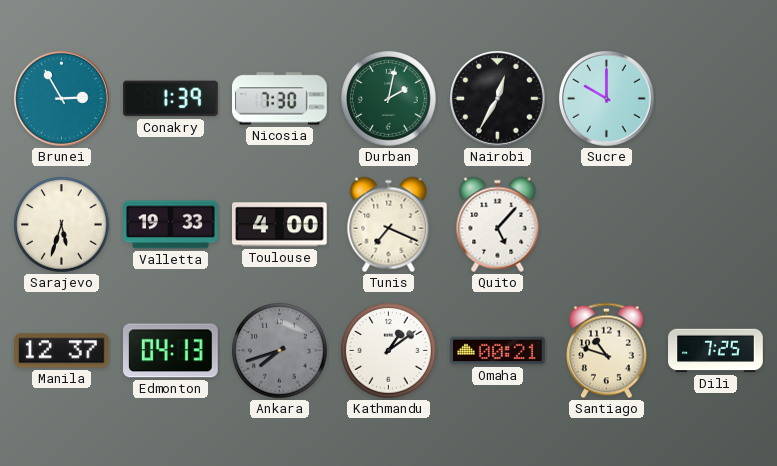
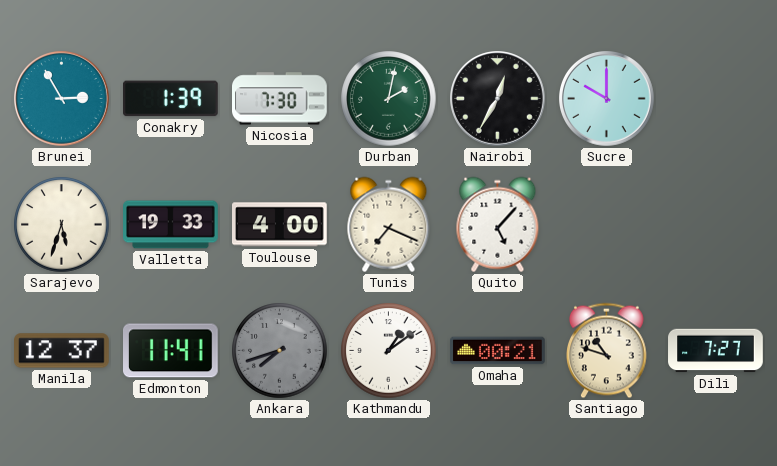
Edmonton: 04:13 -> 11:41
Dili: 7:25 -> 7:27
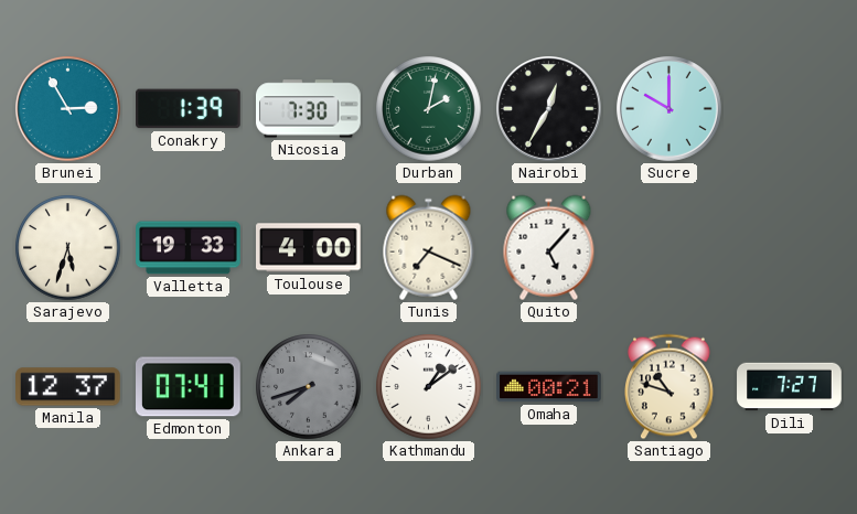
Edmonton: 11:41 -> 07:41
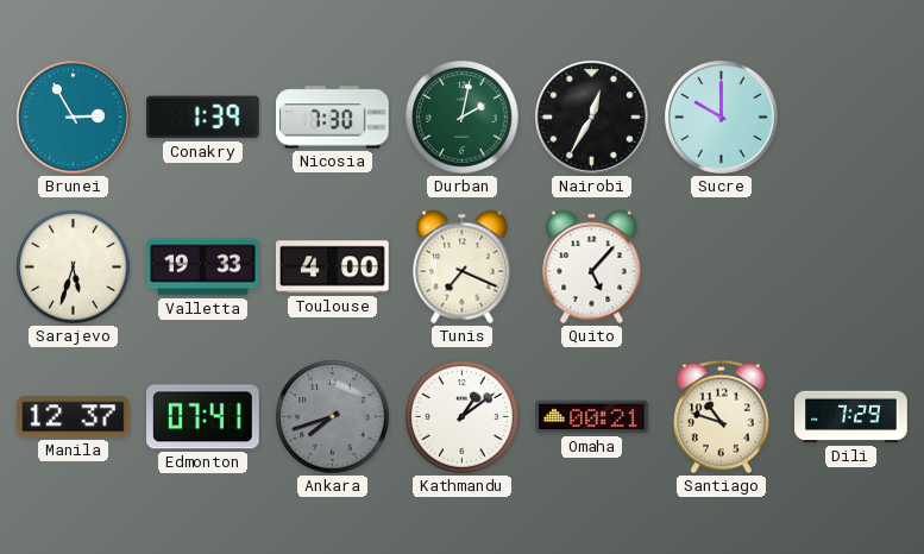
Dili: 7:27 -> 7:29
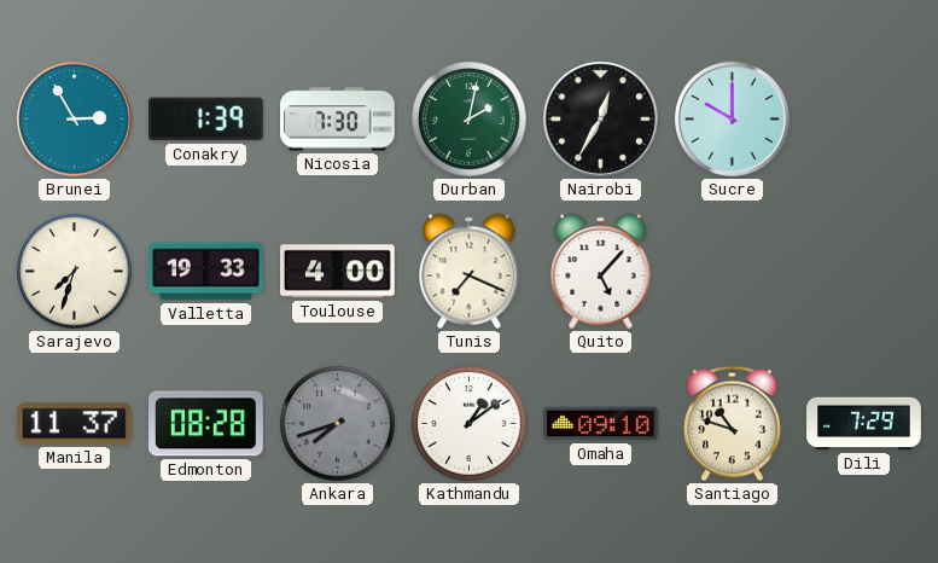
Sarajevo: 5:33 -> 7:33
Manila: 12:37 -> 11:37
Edmonton: 07:41 -> 08:28
Omaha: 00:21 -> 09:10
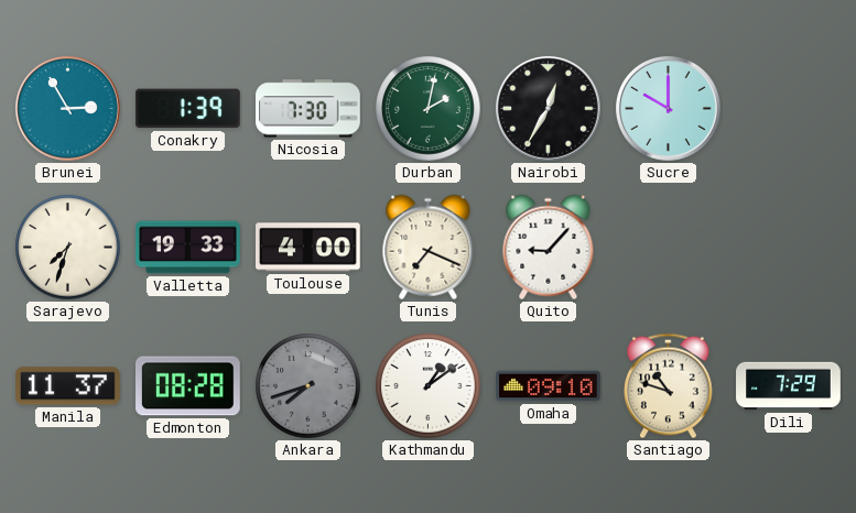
Quito: 5:07 -> 9:07
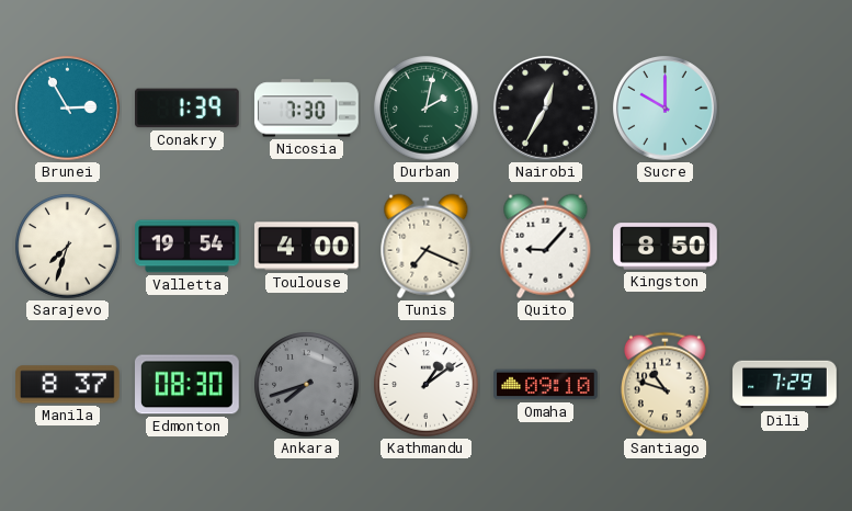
Valletta: 19:33 -> 19:54
Kingston: none -> 8:50
Manila: 11:37 -> 8:37
Edmonton: 08:28 -> 08:30
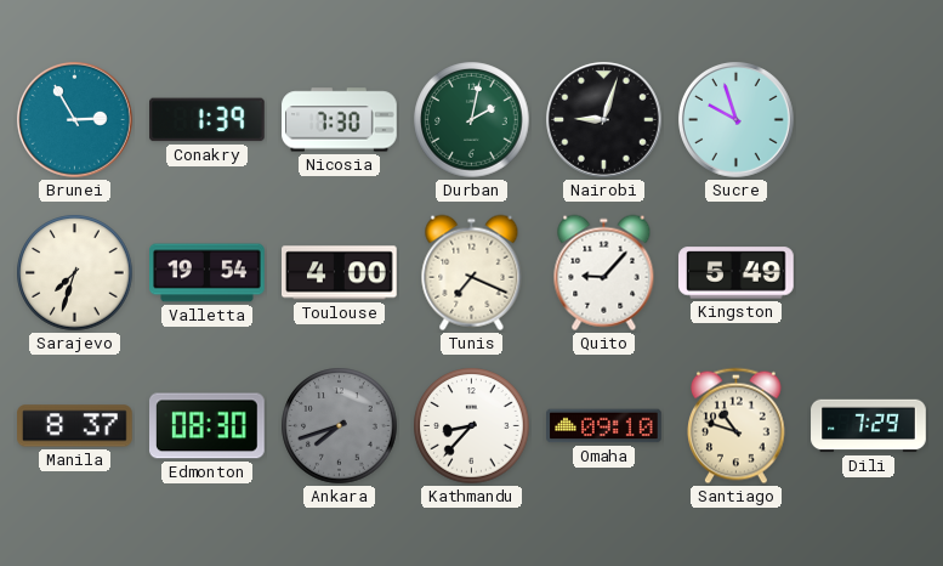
Nairobi: 12:35 -> 9:03
Sucre: 10:00 -> 9:57
Kingston: 8:50 -> 5:49
Kathmandu: 1:09 -> 8:37
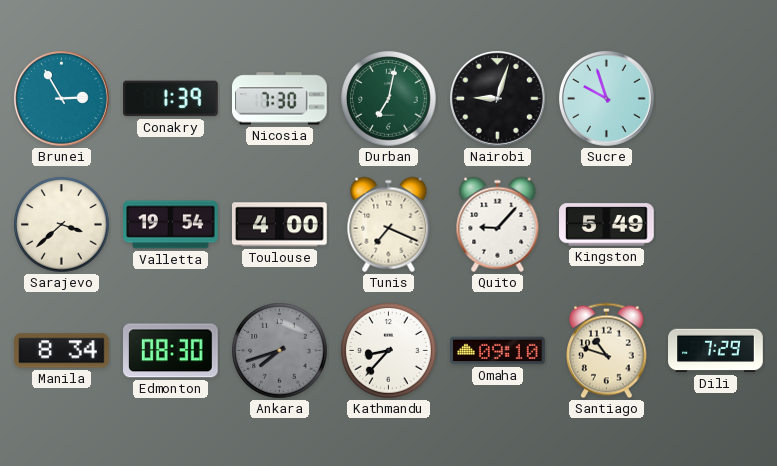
Durban: 2:02 -> 7:02
Sarajevo: 7:33 -> 3:38
Manila: 8:37 -> 8:34
